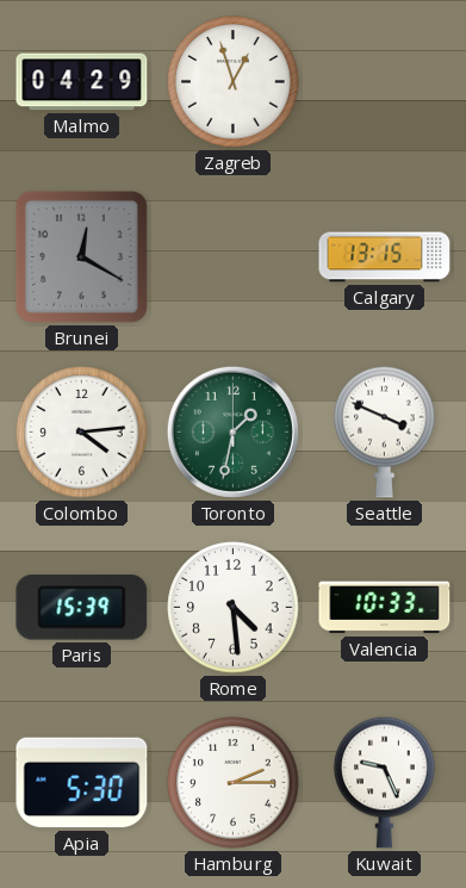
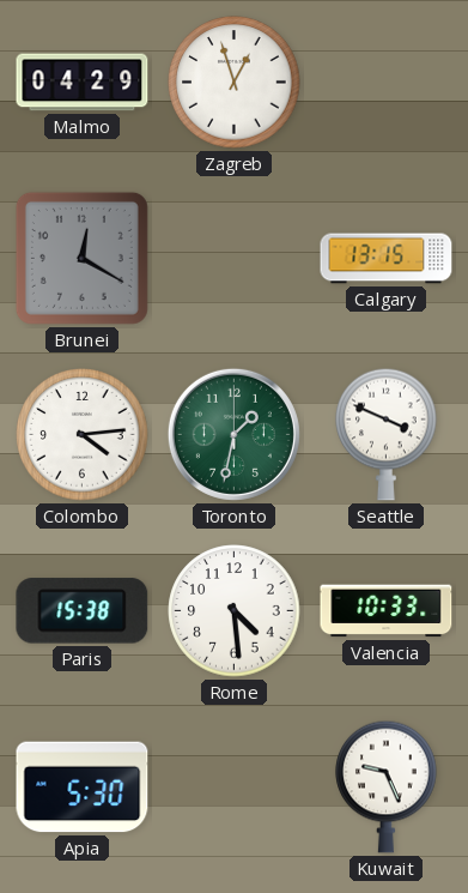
Paris: 15:39 -> 15:38
Hamburg: 2:15 -> none
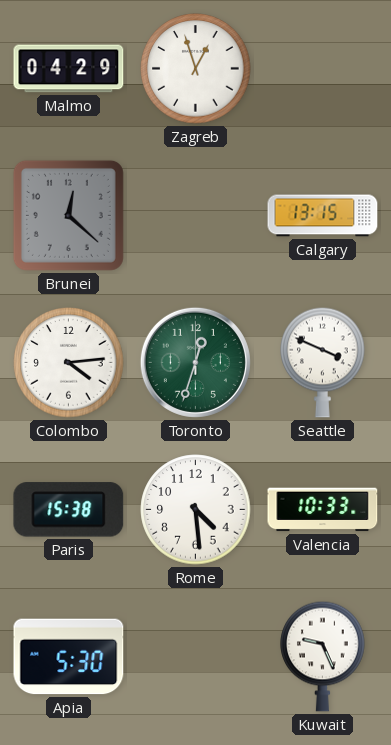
Brunei: 12:20 -> 12:22
Toronto: 1:32 -> 12:33
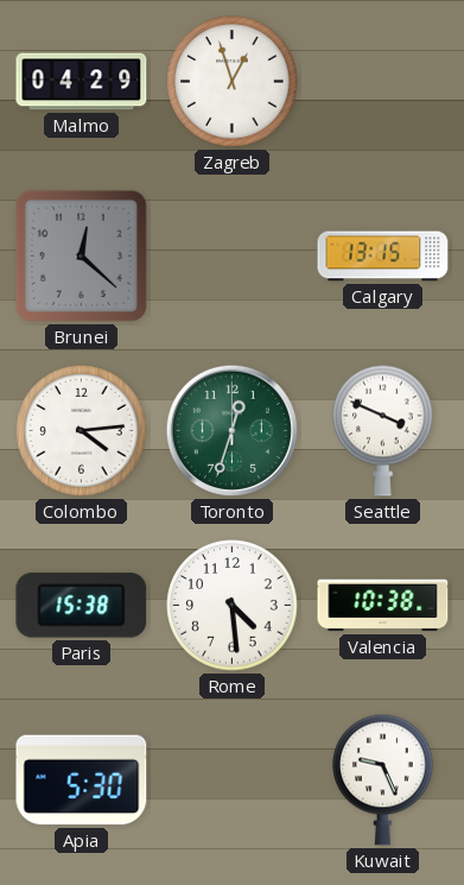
Valencia: 10:33 -> 10:38
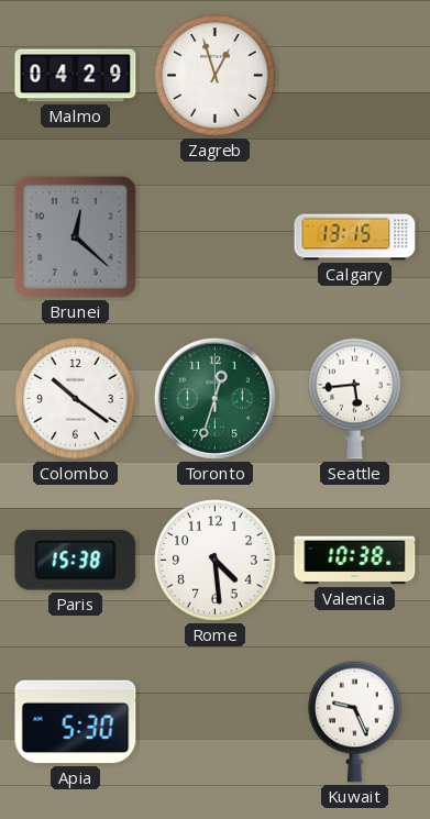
Colombo: 4:14 -> 10:21
Seattle: 3:49 -> 5:44
